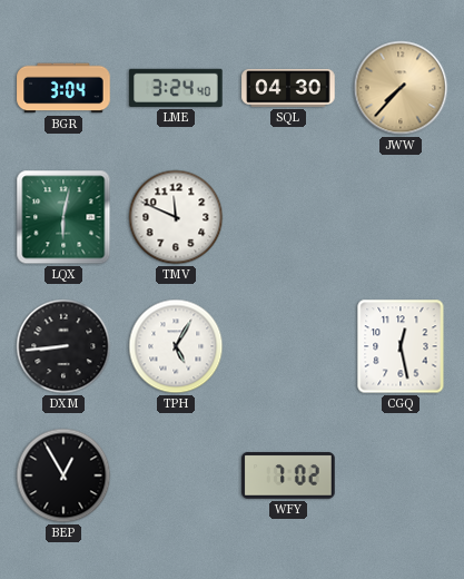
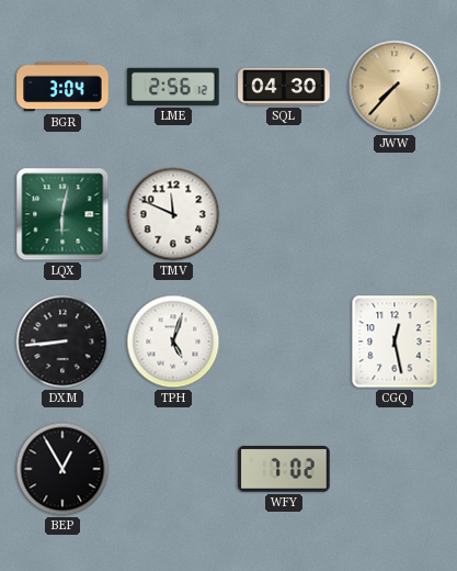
LME: 3:24 -> 2:56
TPH: 5:05 -> 5:03
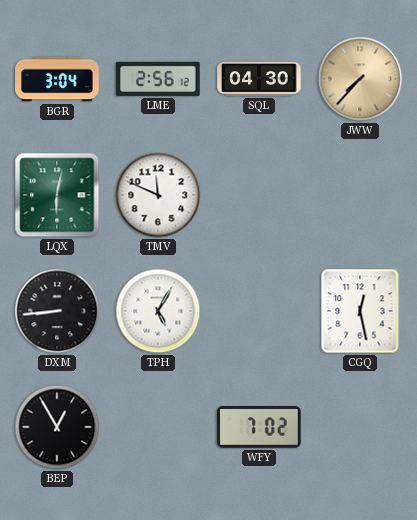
TPH: 5:03 -> 5:05
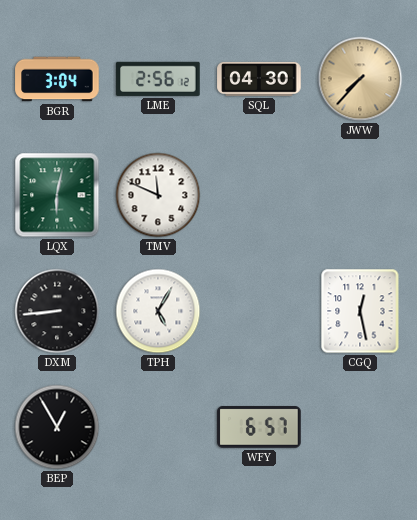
WFY: 7:02 -> 6:57
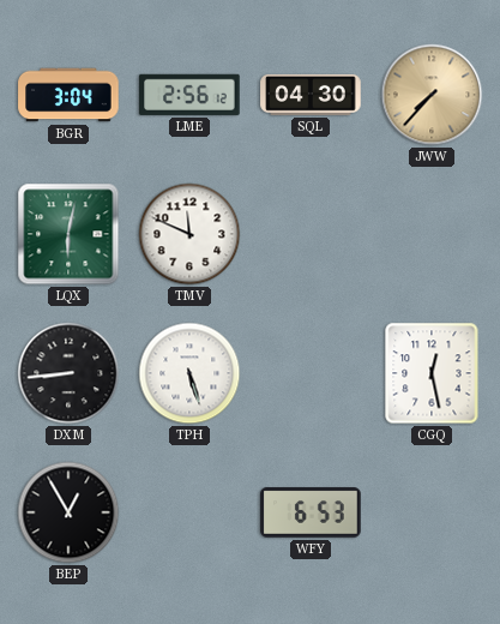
TPH: 5:05 -> 5:27
WFY: 6:57 -> 6:53
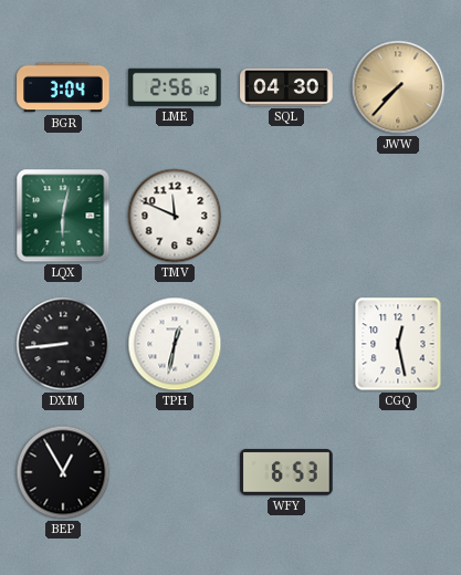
TPH: 5:27 -> 12:32
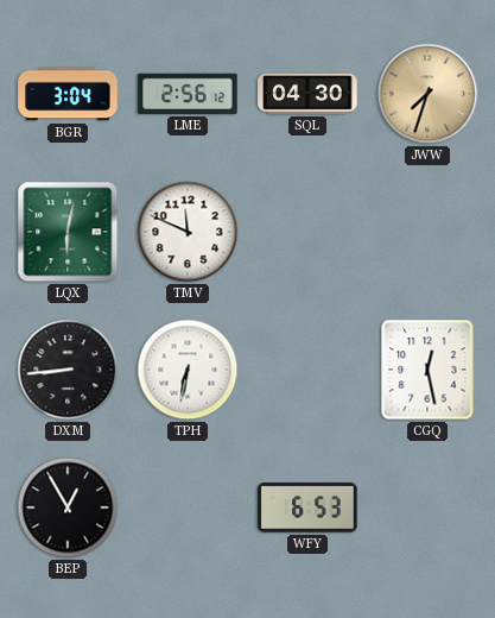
JWW: 7:37 -> 7:33
TPH: 12:32 -> 6:32
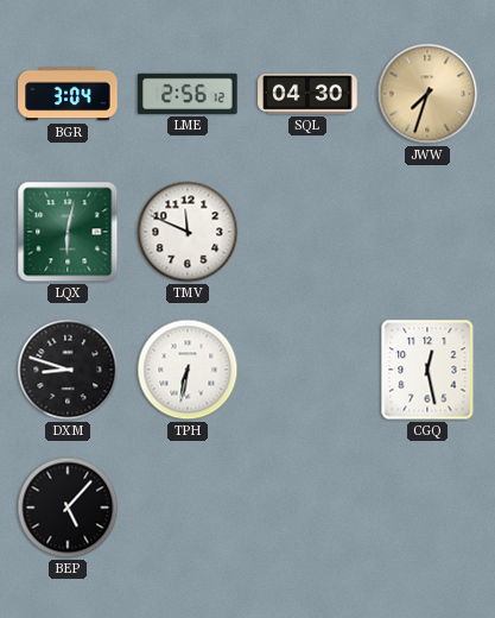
DXM: 8:44 -> 8:48
BEP: 12:55 -> 5:07
WFY: 6:53 -> none
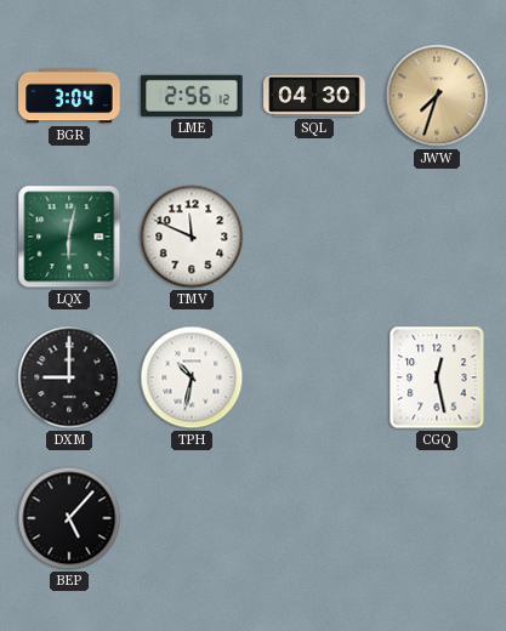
DXM: 8:48 -> 9:00
TPH: 6:32 -> 10:32
